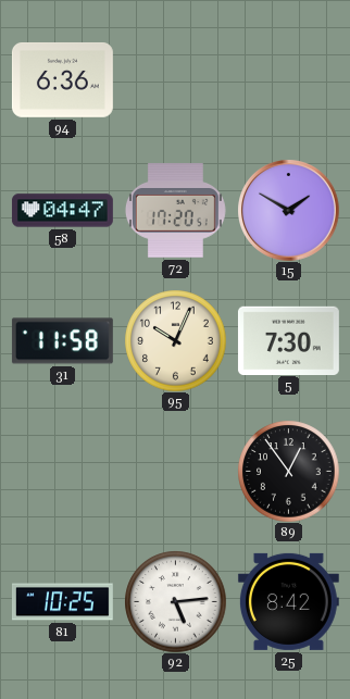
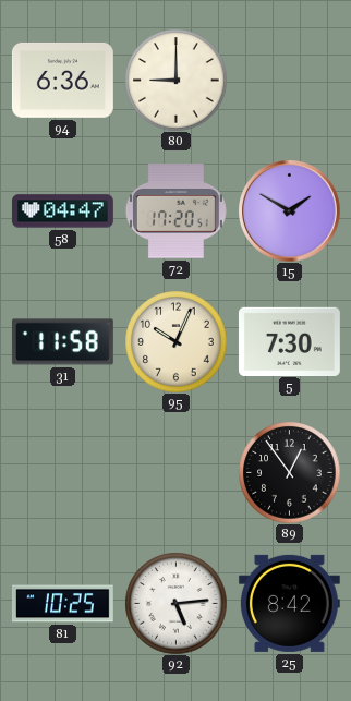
80: none -> 9:00
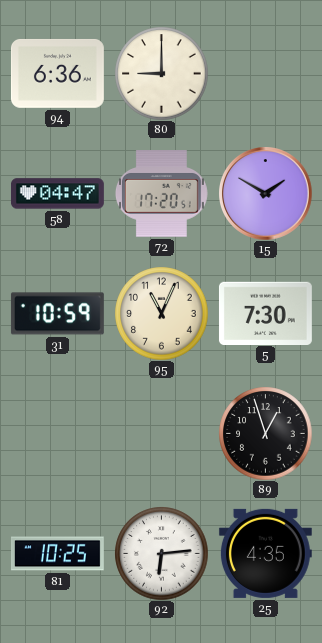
31: 11:58 -> 10:59
95: 10:04 -> 11:04
89: 12:54 -> 12:57
92: 5:14 -> 6:14
25: 8:42 -> 4:35
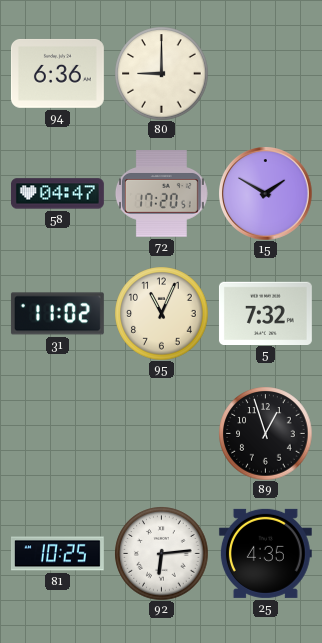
31: 10:59 -> 11:02
5: 7:30 -> 7:32
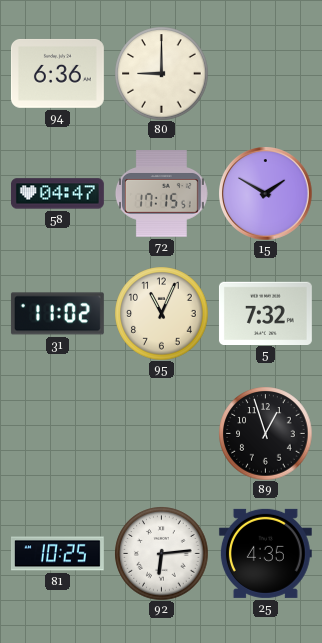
72: 17:20 -> 17:15
